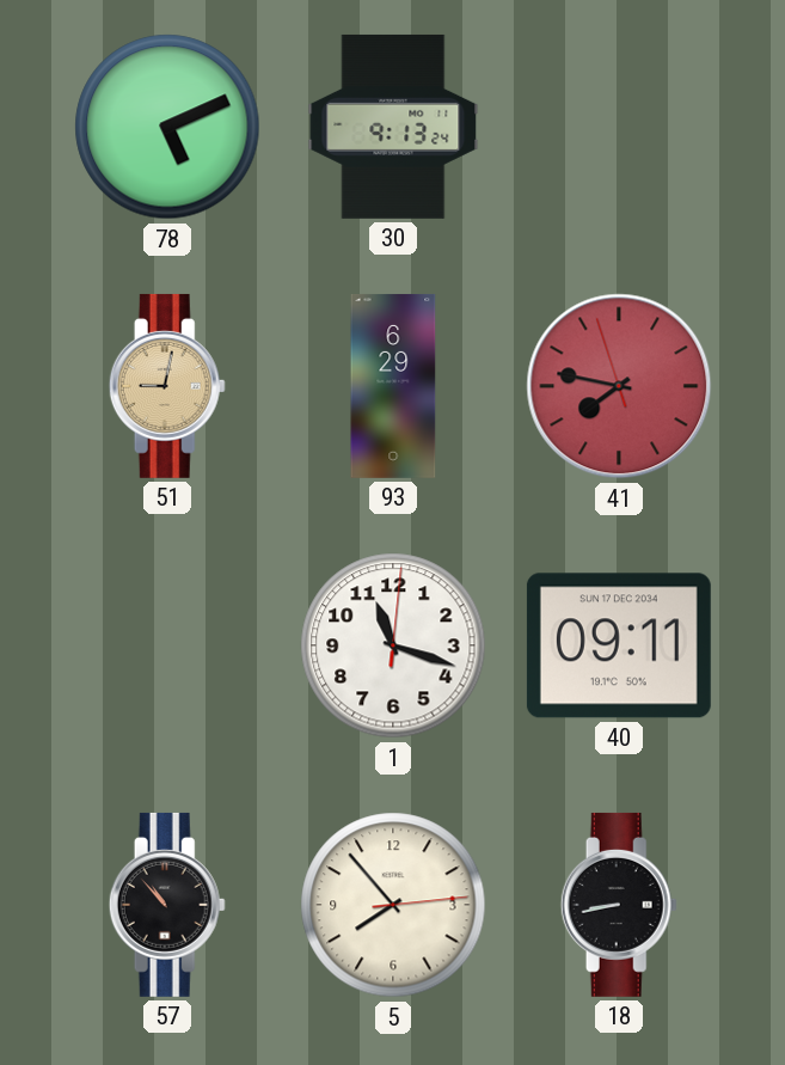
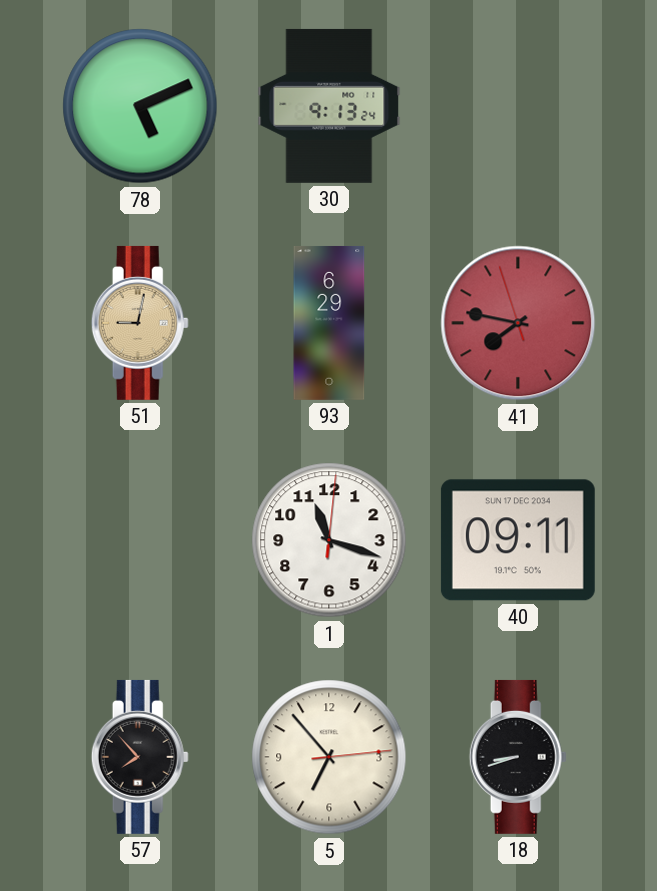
57: 10:53 -> 7:53
5: 7:53 -> 6:53
18: 8:43 -> 8:42
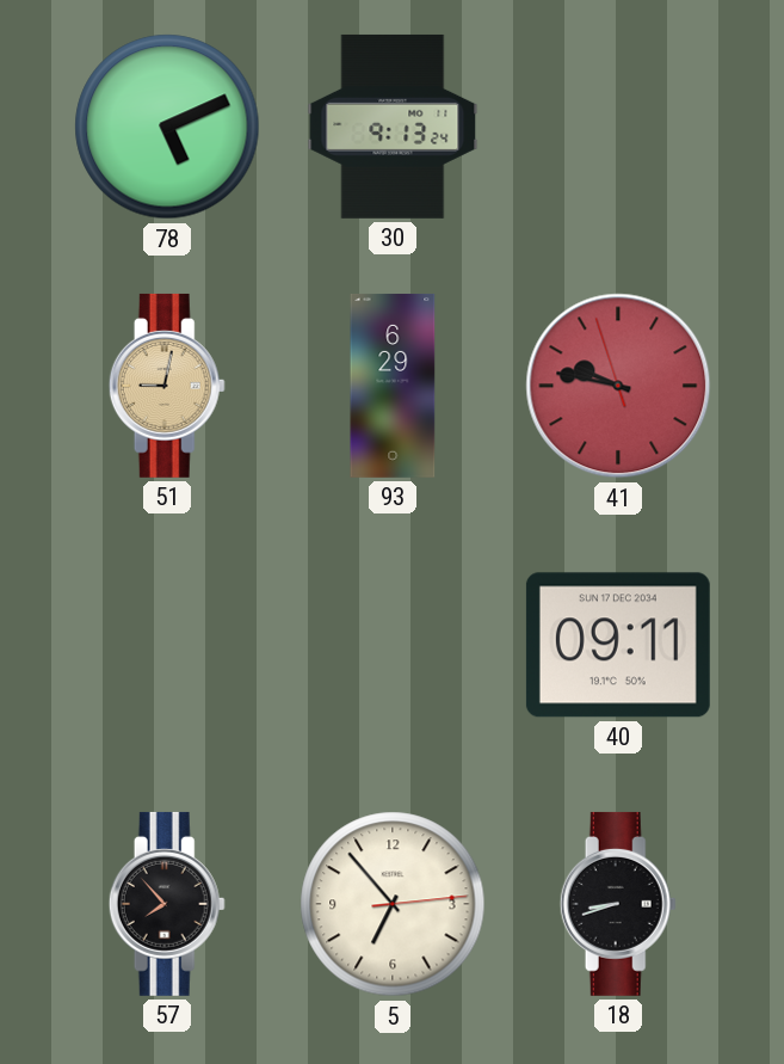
41: 7:46 -> 9:46
1: 11:18 -> none
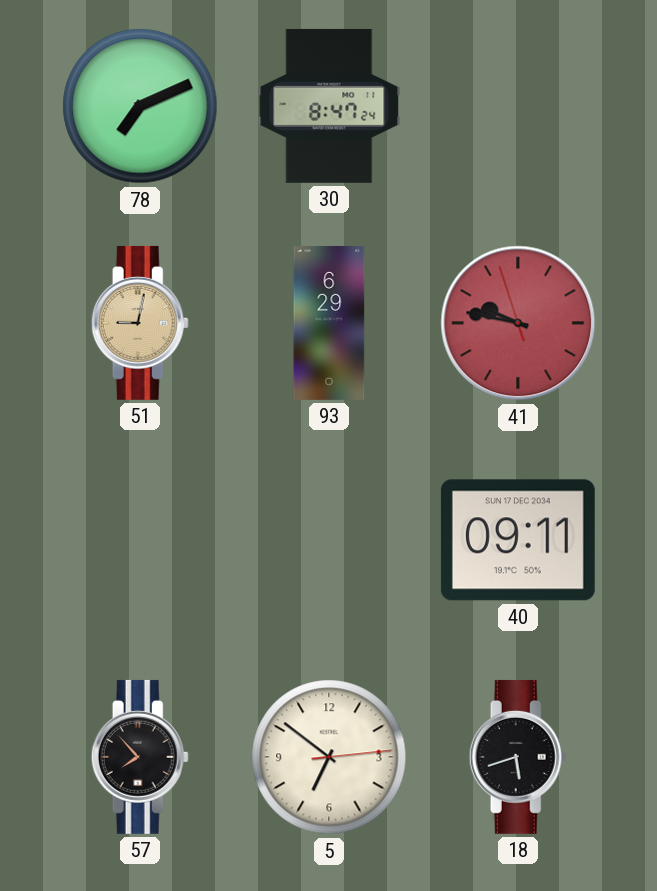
78: 5:11 -> 7:11
30: 9:13 -> 8:47
5: 6:53 -> 6:51
18: 8:42 -> 5:42
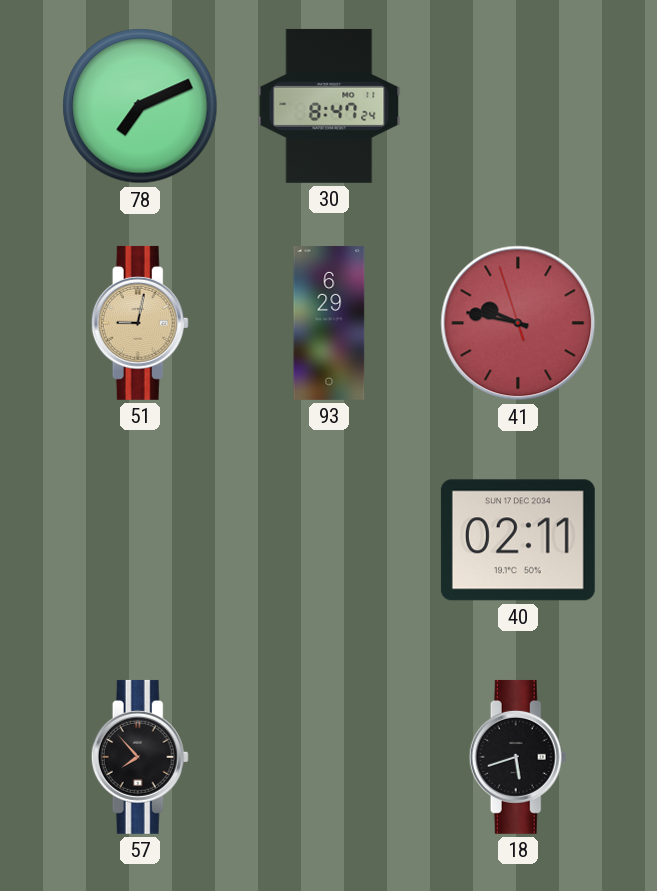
40: 09:11 -> 02:11
5: 6:51 -> none
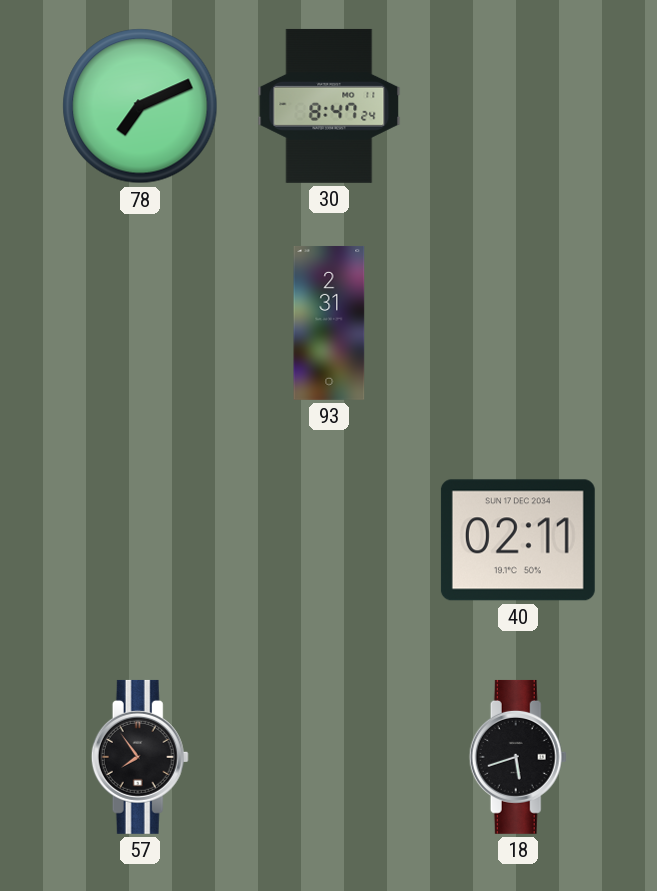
51: 9:02 -> none
93: 6:29 -> 2:31
41: 9:46 -> none
57: 7:53 -> 7:54
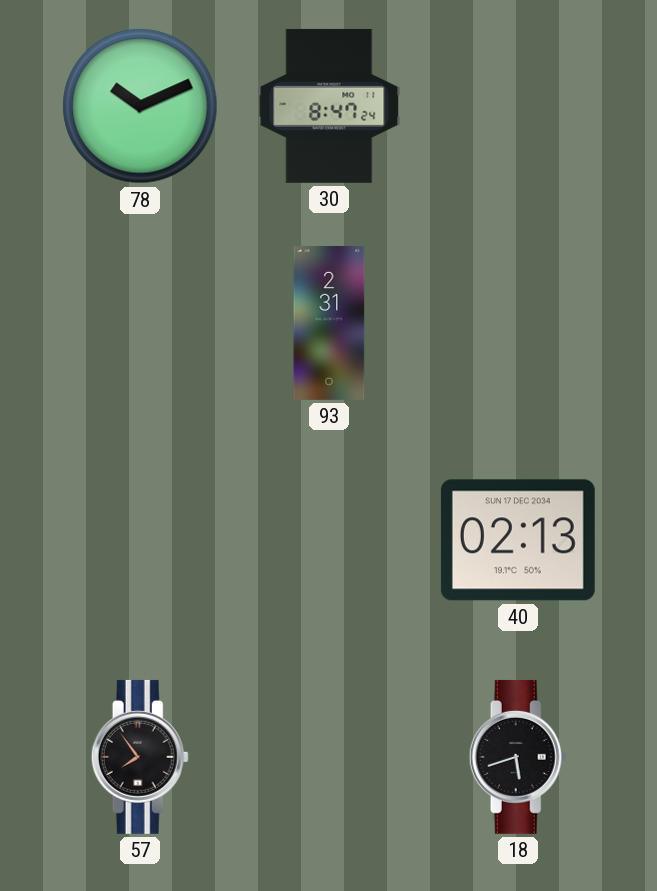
78: 7:11 -> 10:11
40: 02:11 -> 02:13
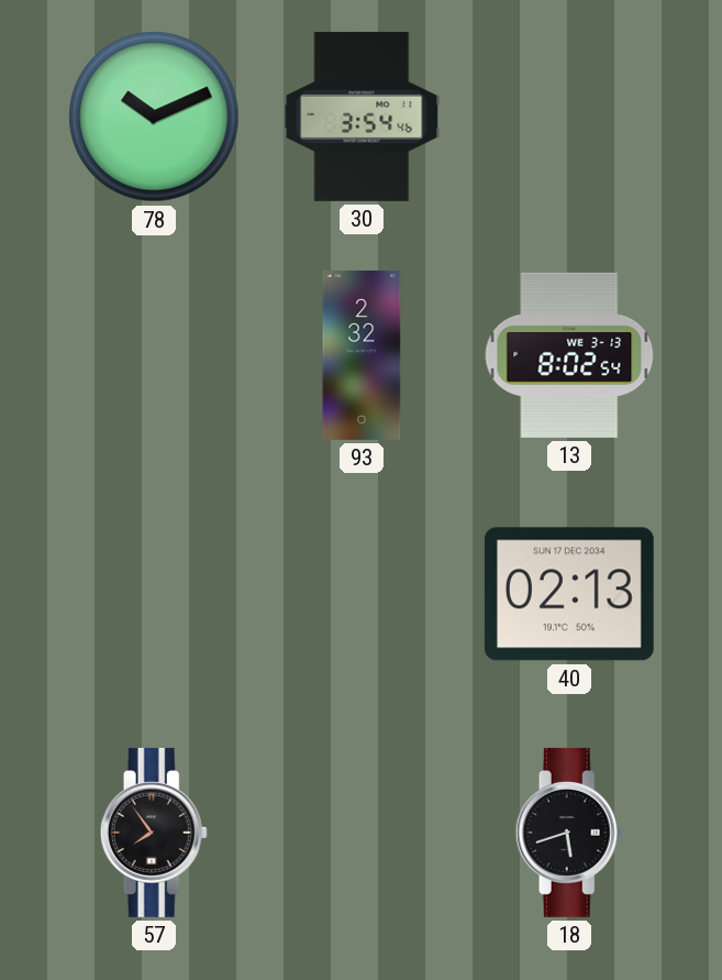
30: 8:47 -> 3:54
93: 2:31 -> 2:32
13: none -> 8:02
